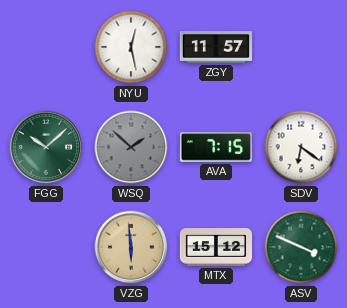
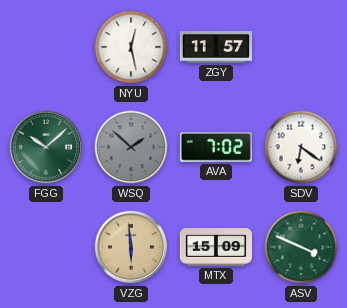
AVA: 7:15 -> 7:02
MTX: 15:12 -> 15:09
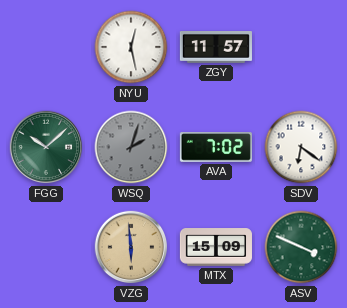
WSQ: 1:52 -> 2:03
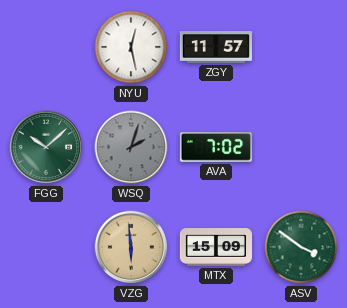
SDV: 6:21 -> none
ASV: 3:49 -> 3:51
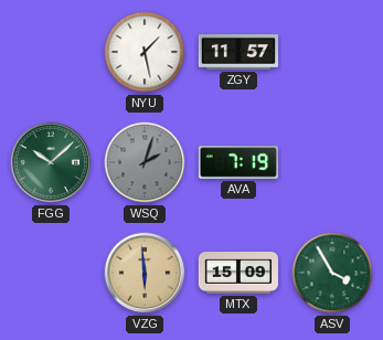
NYU: 12:28 -> 1:28
AVA: 7:02 -> 7:19
ASV: 3:51 -> 3:55
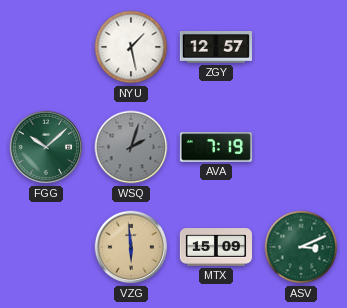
ZGY: 11:57 -> 12:57
ASV: 3:55 -> 3:11
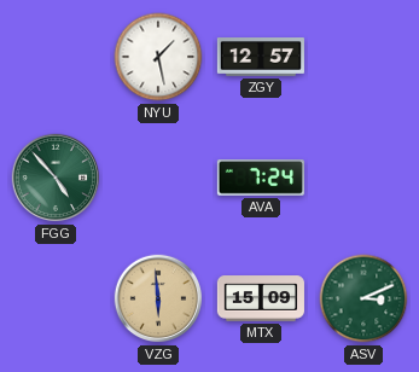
FGG: 10:08 -> 4:53
WSQ: 2:03 -> none
AVA: 7:19 -> 7:24
